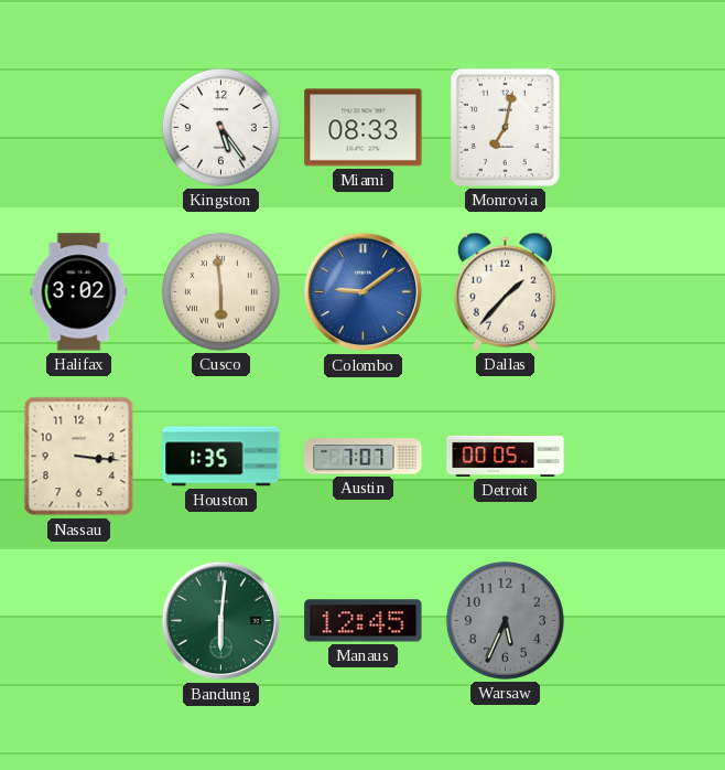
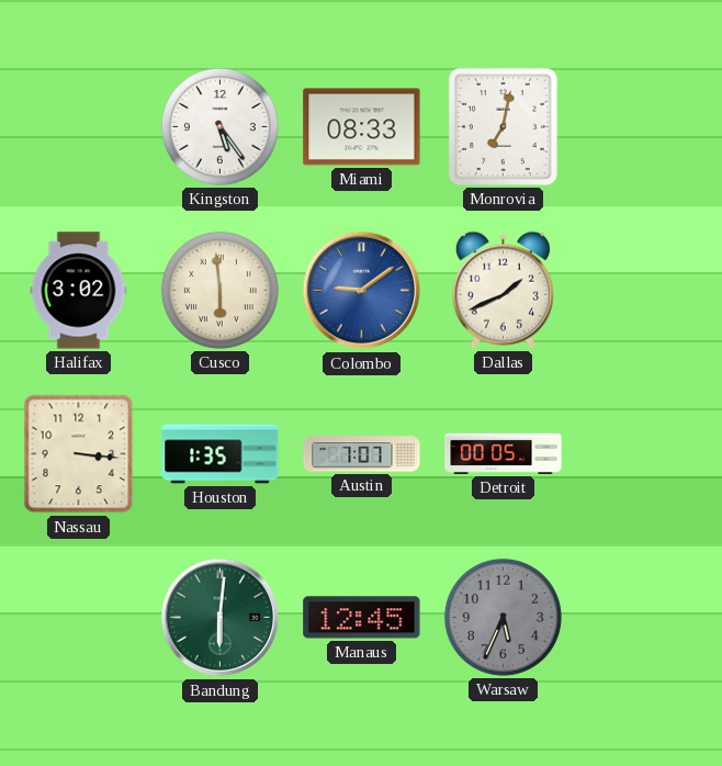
Dallas: 1:37 -> 1:41
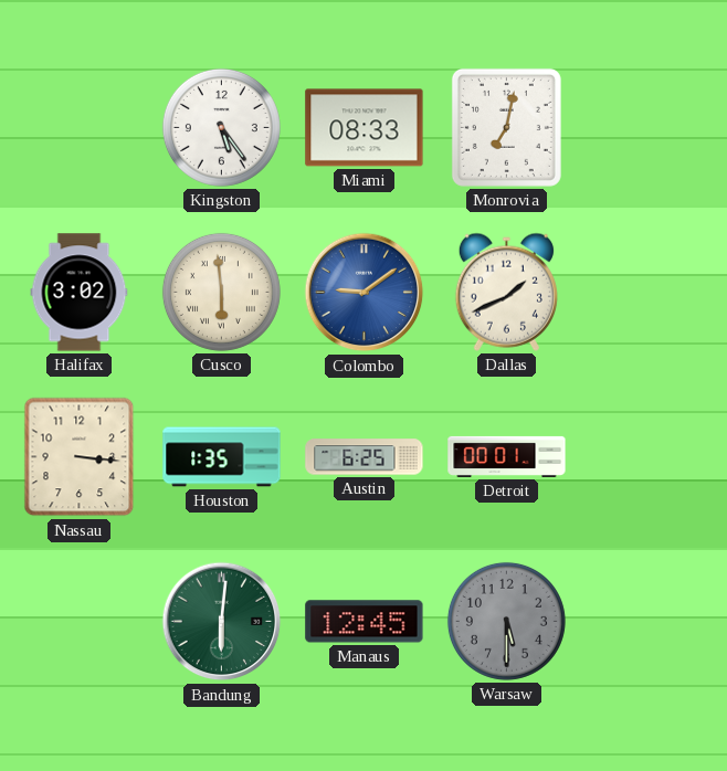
Austin: 7:07 -> 6:25
Detroit: 00:05 -> 00:01
Warsaw: 5:34 -> 5:30
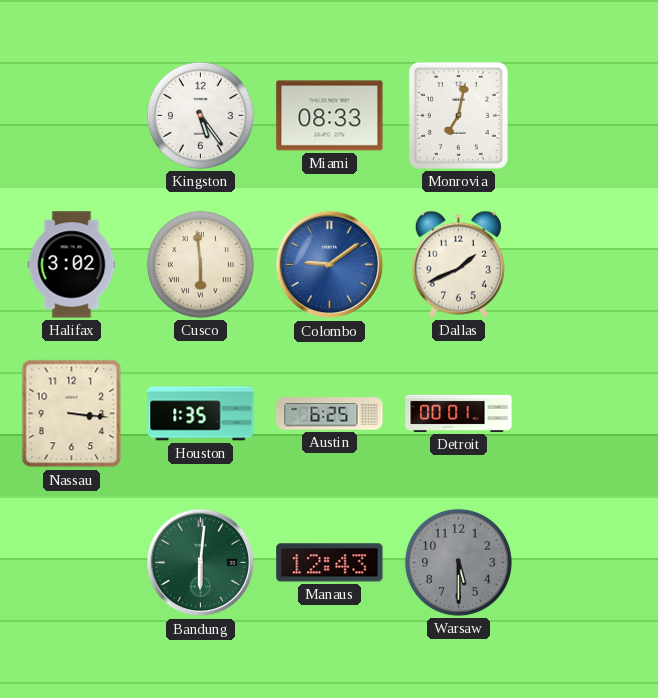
Manaus: 12:45 -> 12:43
